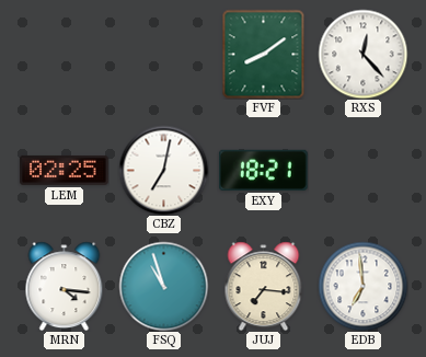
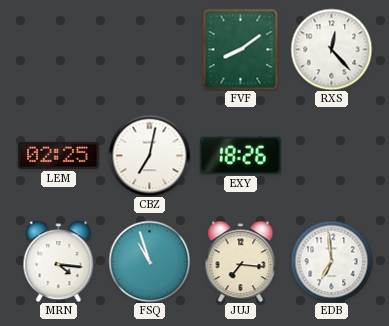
EXY: 18:21 -> 18:26
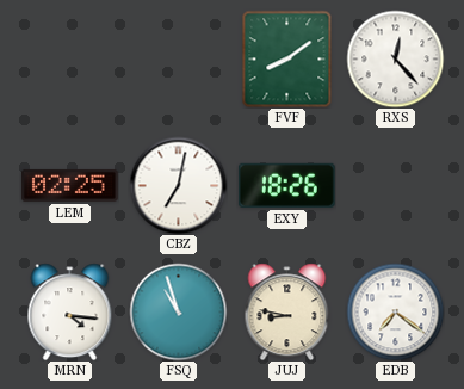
JUJ: 7:16 -> 8:47
EDB: 6:59 -> 7:21
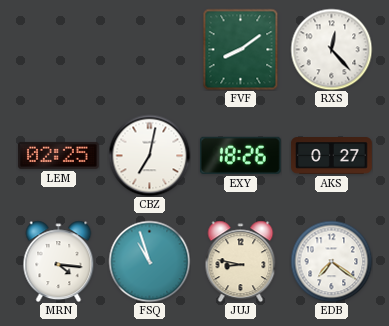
AKS: none -> 0:27
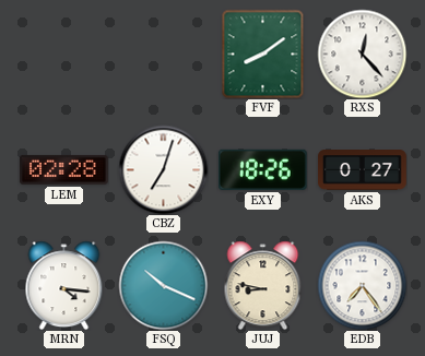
LEM: 02:25 -> 02:28
CBZ: 7:02 -> 7:03
FSQ: 10:57 -> 10:19
EDB: 7:21 -> 7:24
